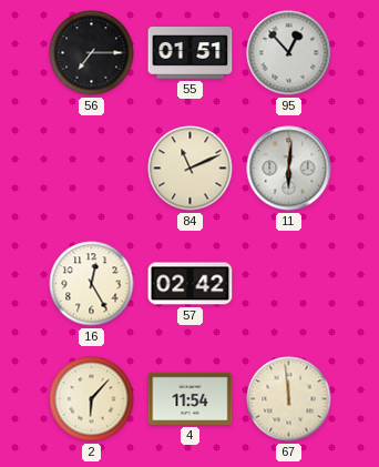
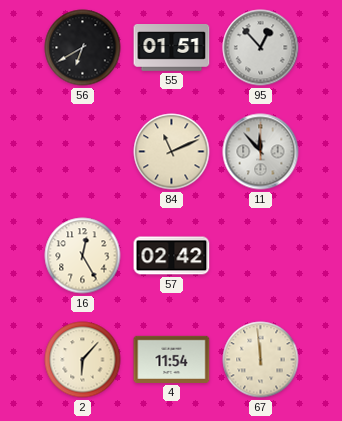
56: 7:15 -> 6:40
11: 6:01 -> 11:53
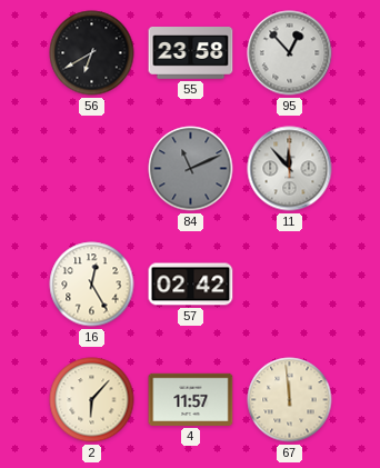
55: 01:51 -> 23:58
84 dial: cream -> grey
4: 11:54 -> 11:57
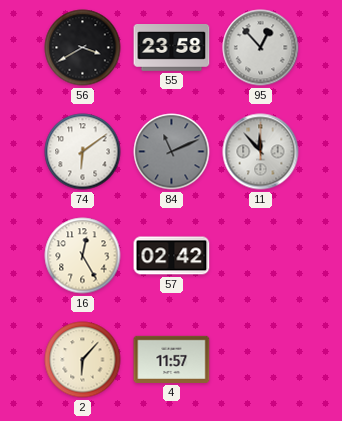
56: 6:40 -> 3:40
74: none -> 6:09
67: 11:59 -> none
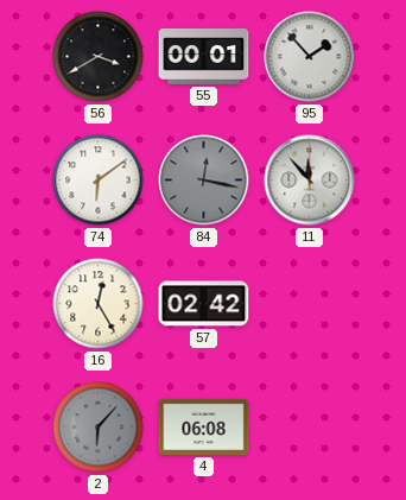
55: 23:58 -> 00:01
95: 12:53 -> 1:53
84: 11:11 -> 12:17
2 dial: cream -> grey
4: 11:57 -> 06:08
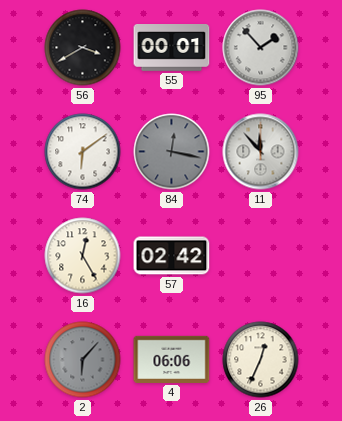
4: 06:08 -> 06:06
26: none -> 12:34
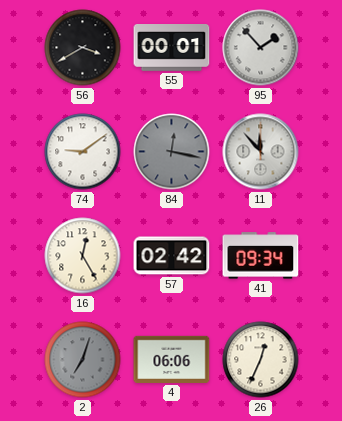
74: 6:09 -> 9:09
41: none -> 09:34
2: 6:07 -> 7:03
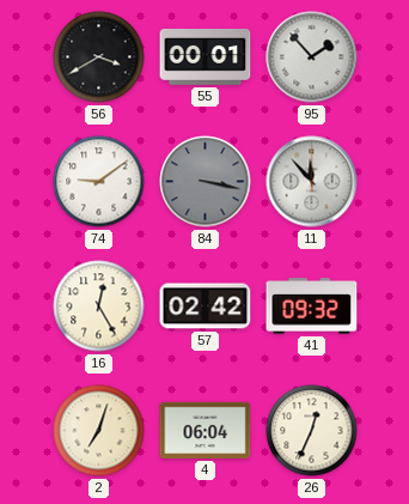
84: 12:17 -> 3:17
41: 09:34 -> 09:32
2 dial: grey -> cream
4: 06:06 -> 06:04
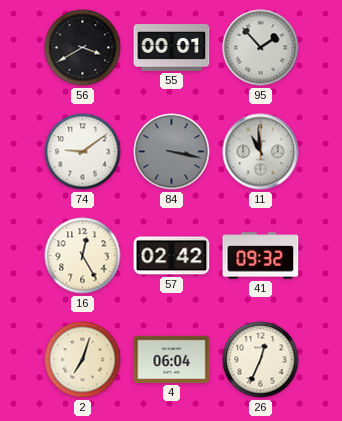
11: 11:53 -> 10:59
